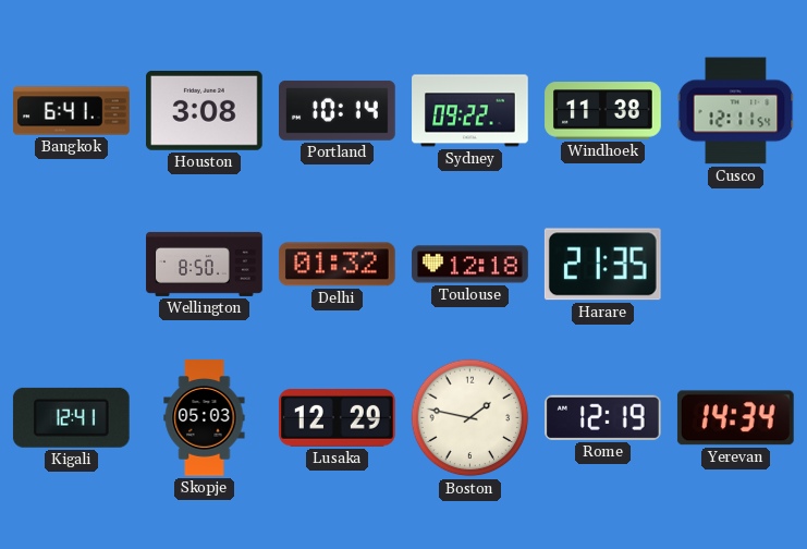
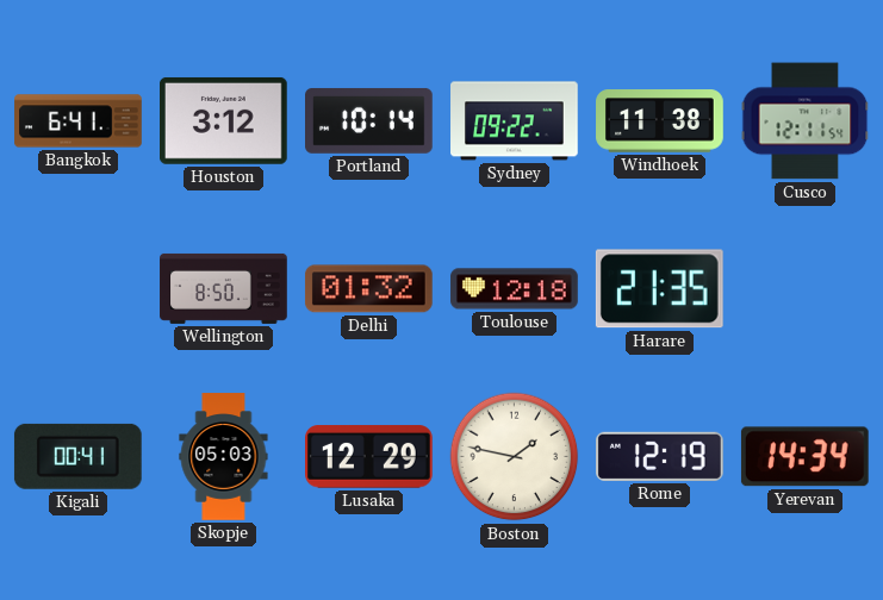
Houston: 3:08 -> 3:12
Kigali: 12:41 -> 00:41
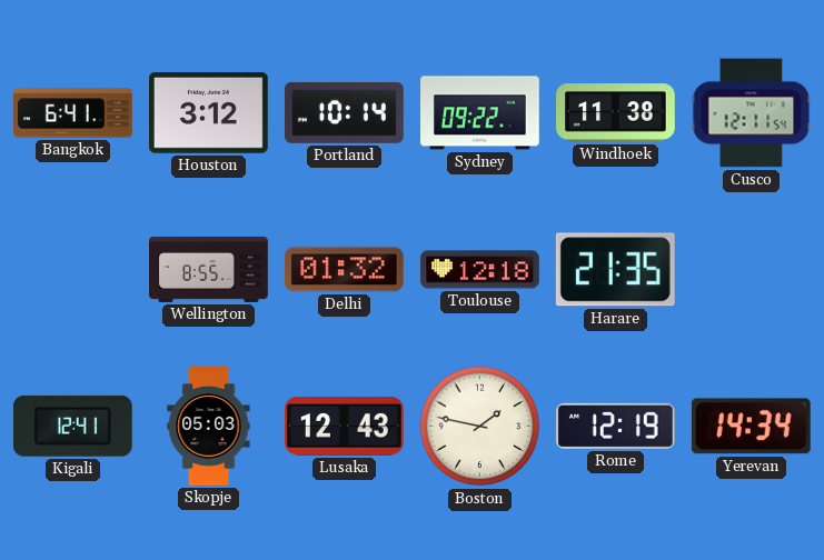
Wellington: 8:50 -> 8:55
Kigali: 00:41 -> 12:41
Lusaka: 12:29 -> 12:43
